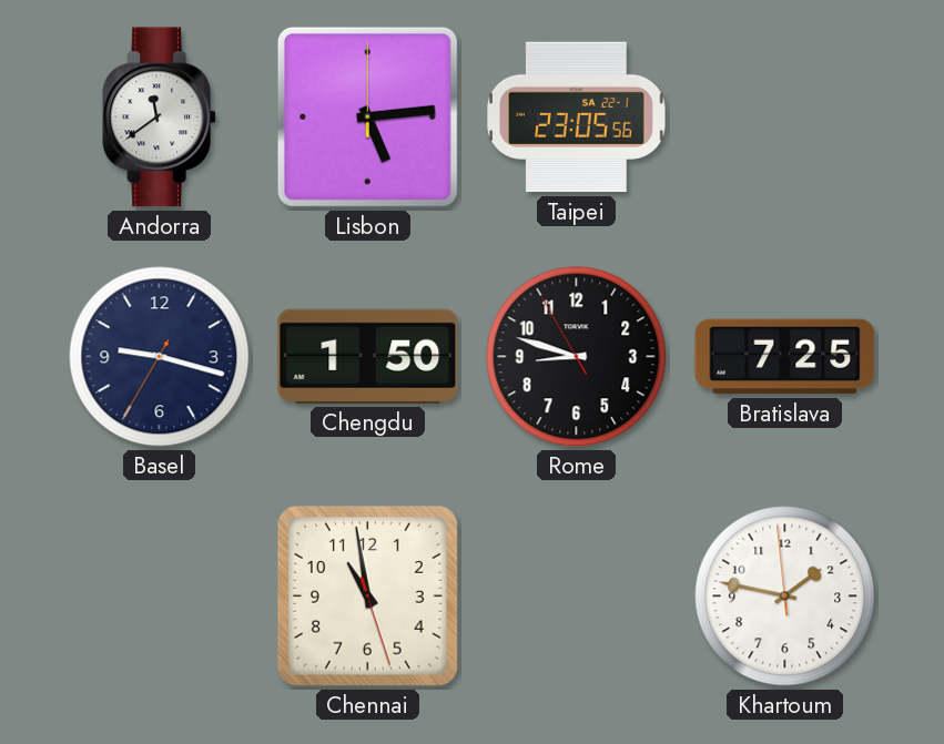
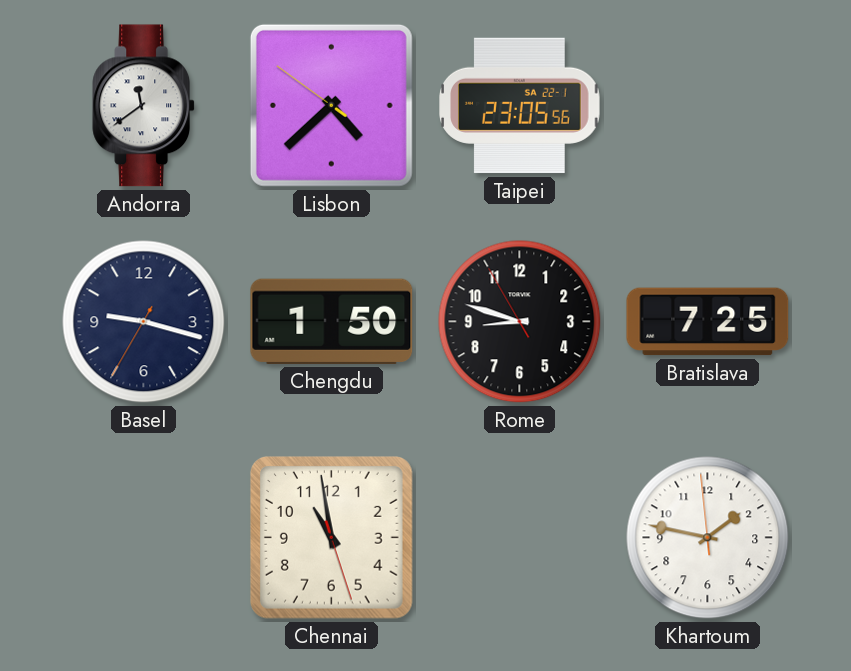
Lisbon: 5:14 -> 4:37
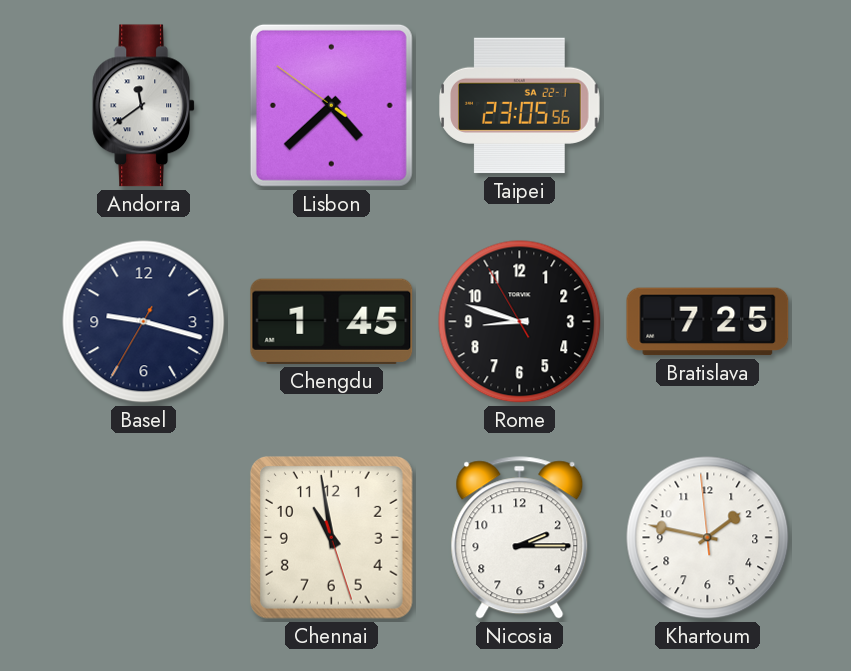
Chengdu: 1:50 -> 1:45
Nicosia: none -> 2:15
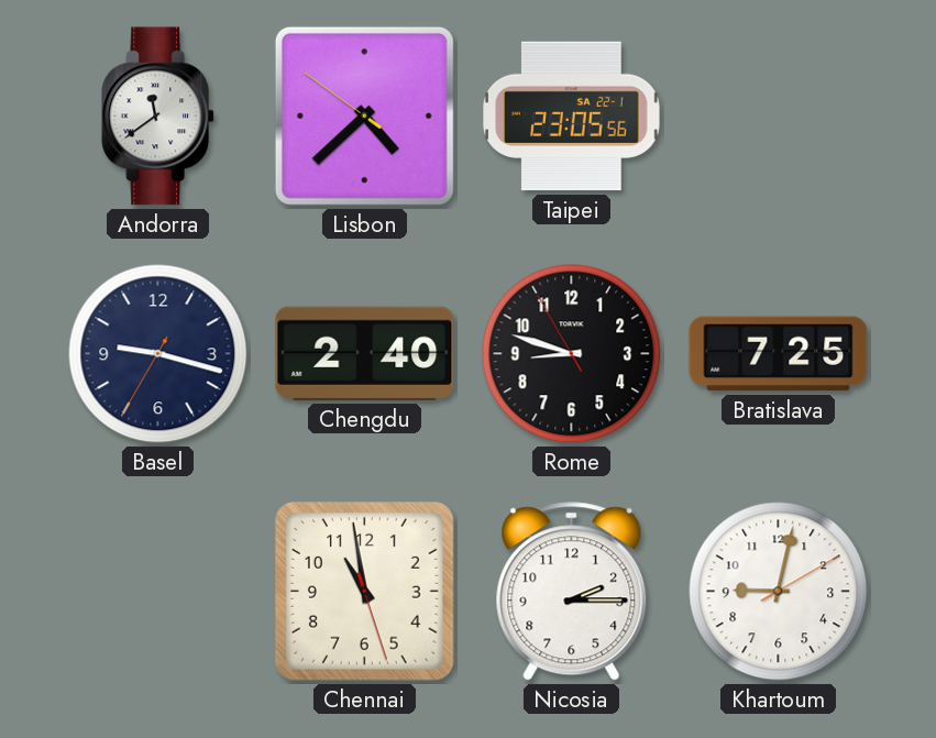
Chengdu: 1:45 -> 2:40
Khartoum: 1:46 -> 9:02
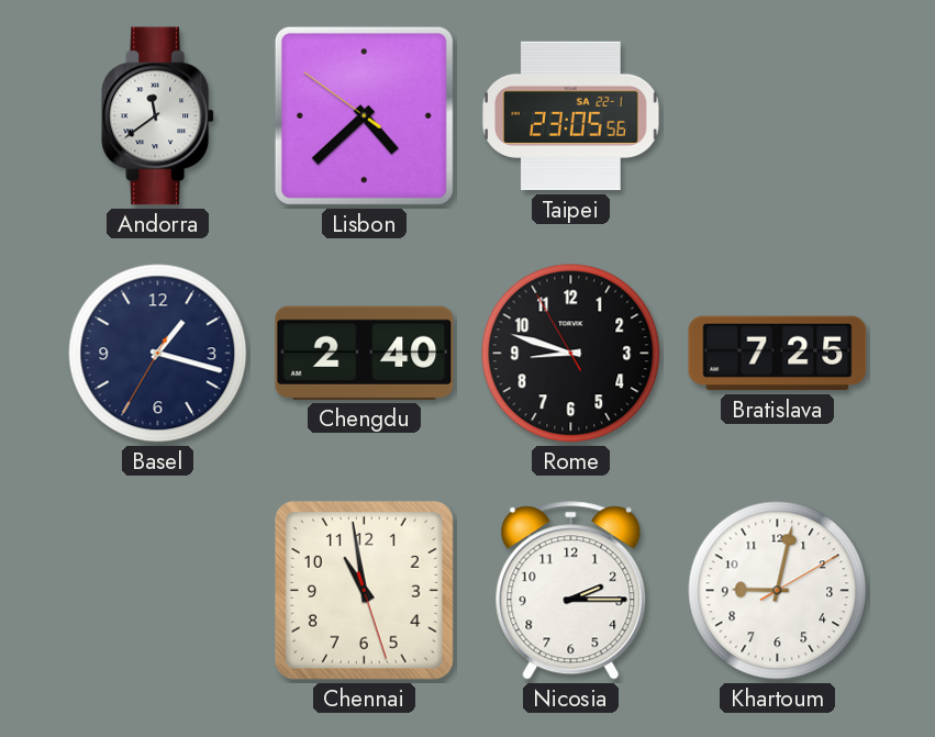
Basel: 9:17 -> 1:17
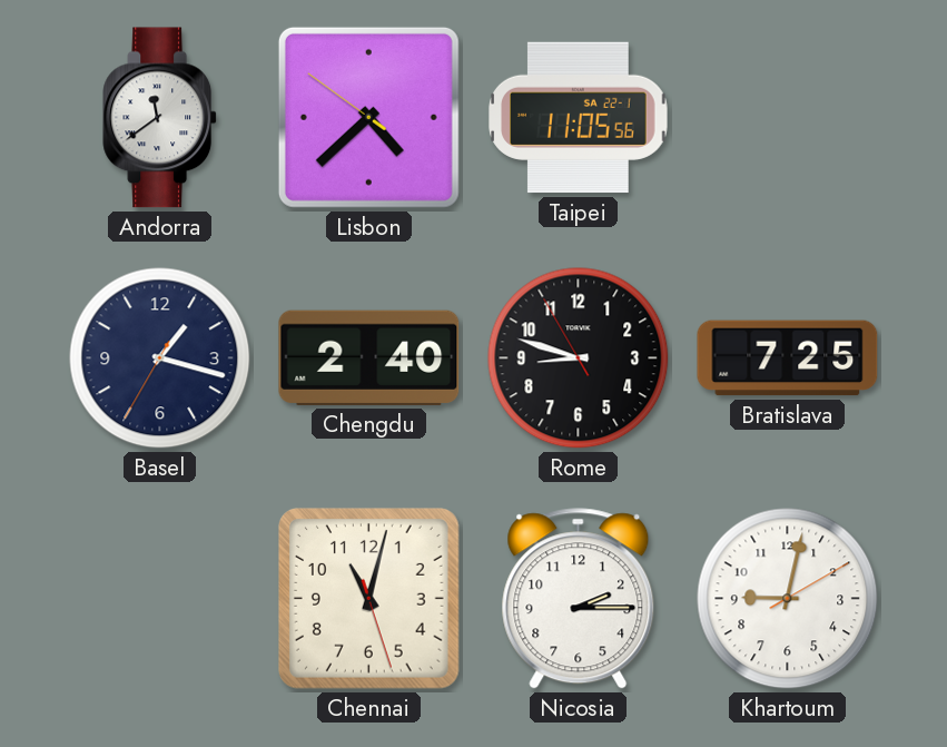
Taipei: 23:05 -> 11:05
Chennai: 10:58 -> 11:02
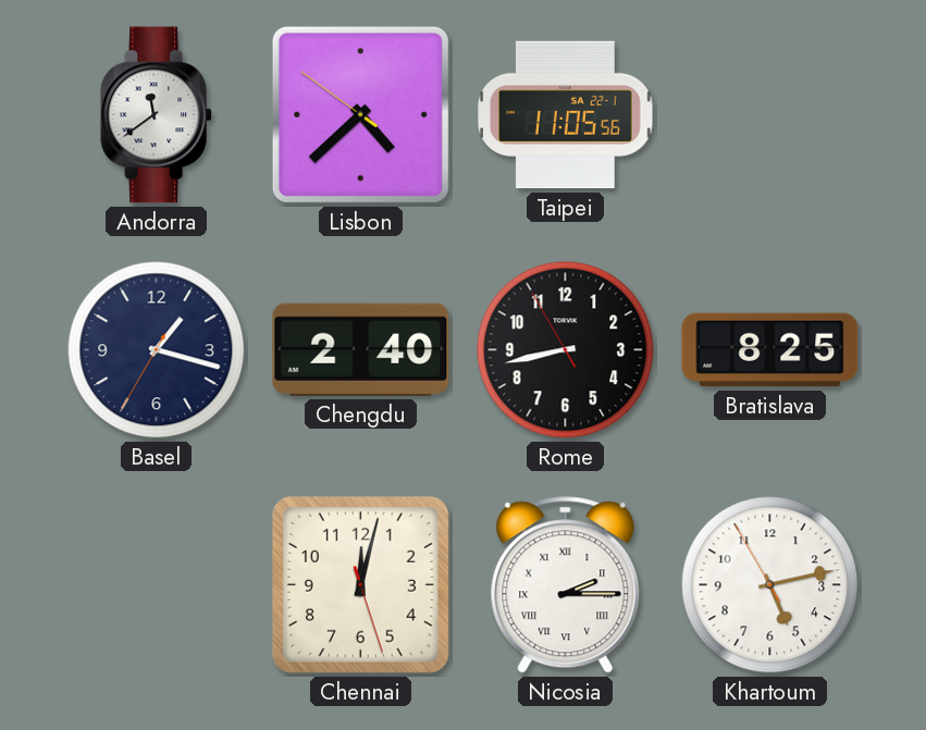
Rome: 8:47 -> 8:42
Bratislava: 7:25 -> 8:25
Chennai: 11:02 -> 12:02
Nicosia numerals: Arabic -> Roman
Khartoum: 9:02 -> 5:12
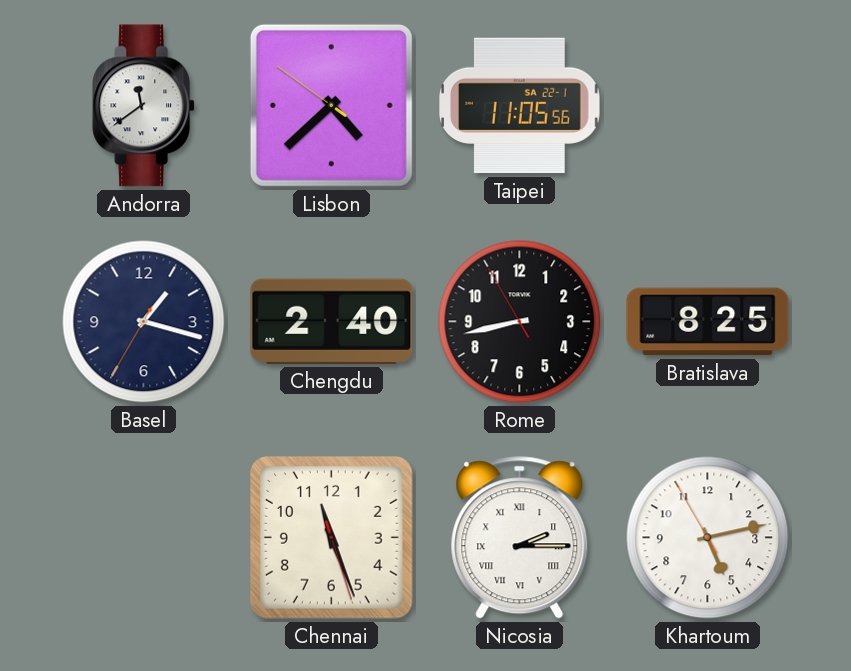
Chennai: 12:02 -> 11:26
